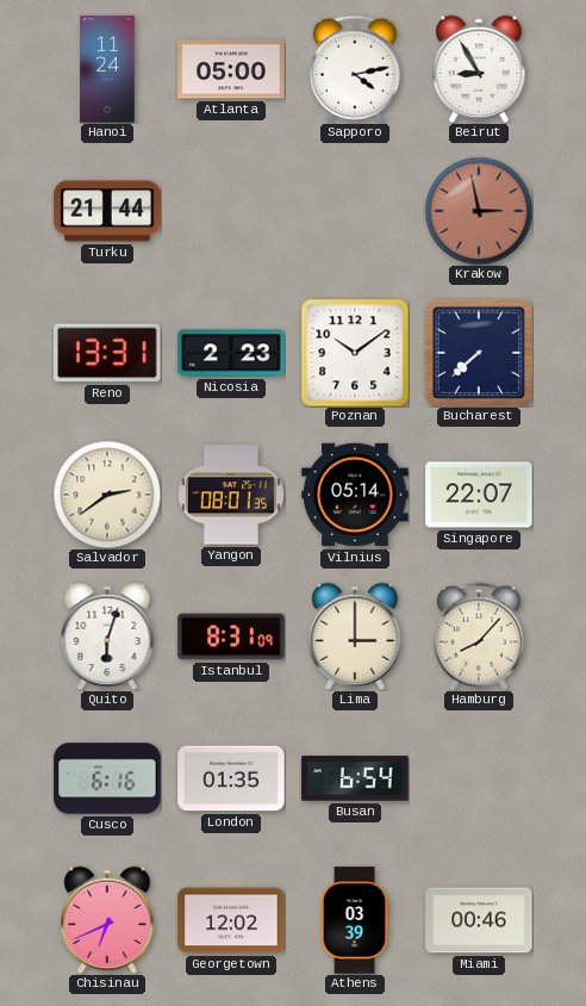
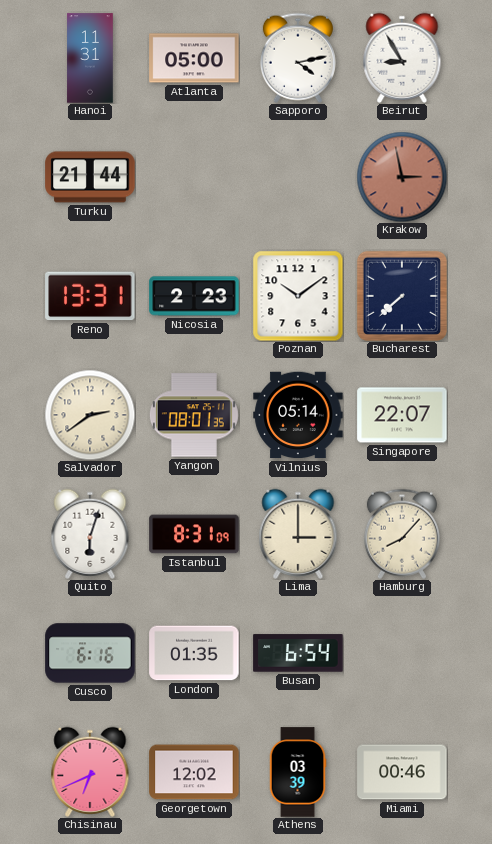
Hanoi: 11:24 -> 11:31
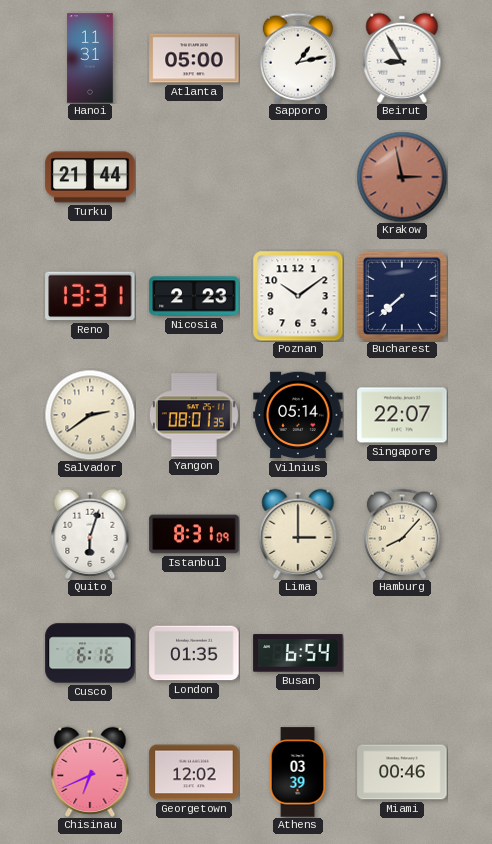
Sapporo: 4:13 -> 1:13
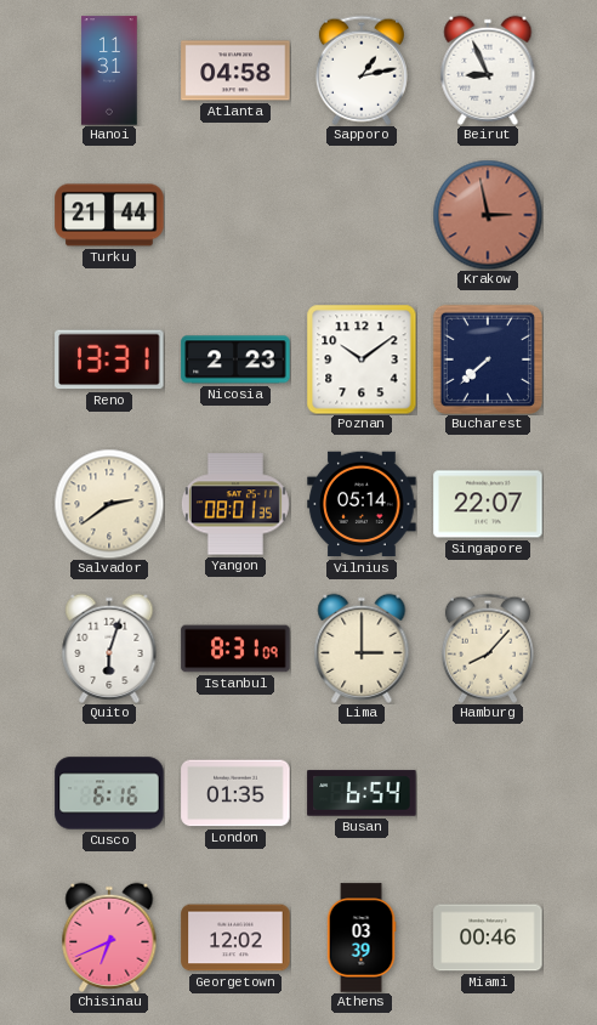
Atlanta: 05:00 -> 04:58
Beirut: 8:55 -> 8:56
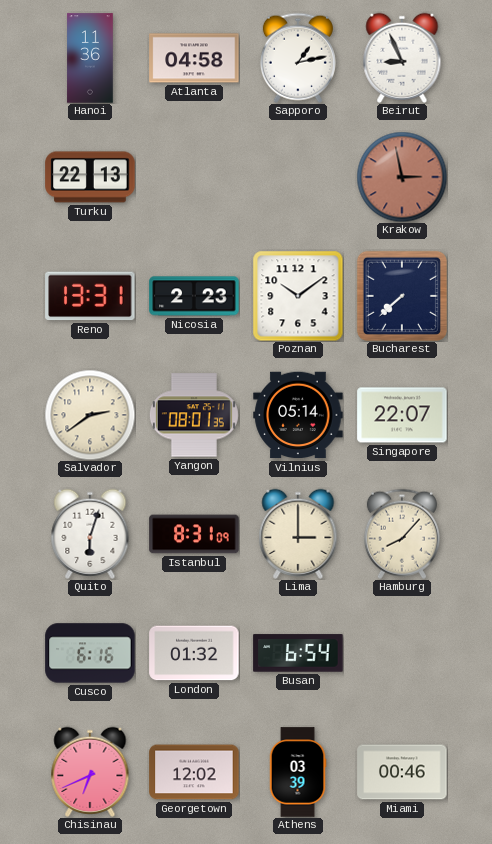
Hanoi: 11:31 -> 11:36
Turku: 21:44 -> 22:13
London: 01:35 -> 01:32
